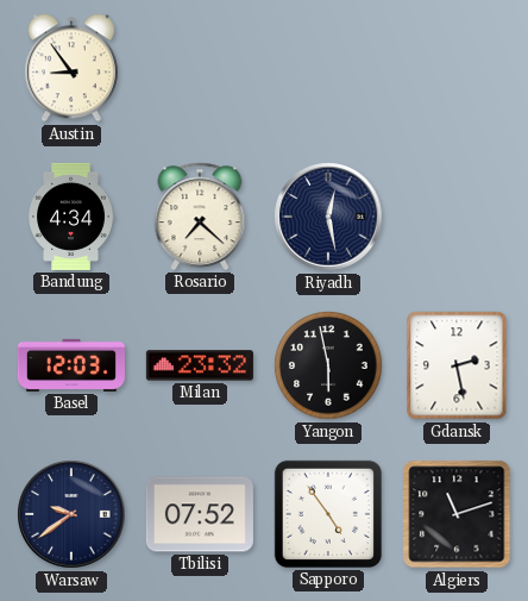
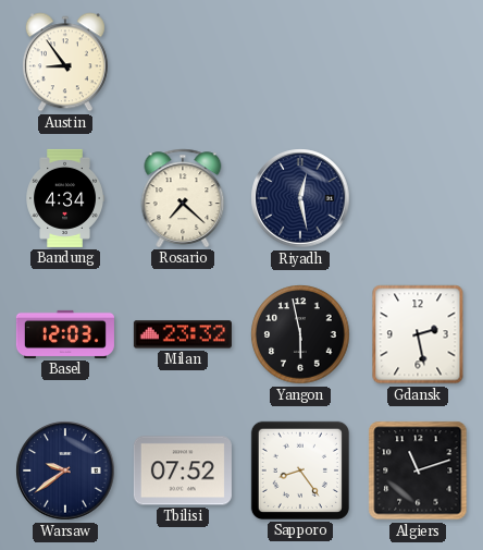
Sapporo: 4:54 -> 8:24
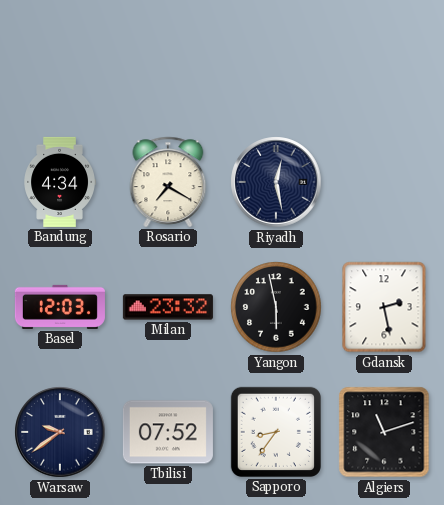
Austin: 8:54 -> none
Rosario: 7:22 -> 7:20
Sapporo: 8:24 -> 8:36
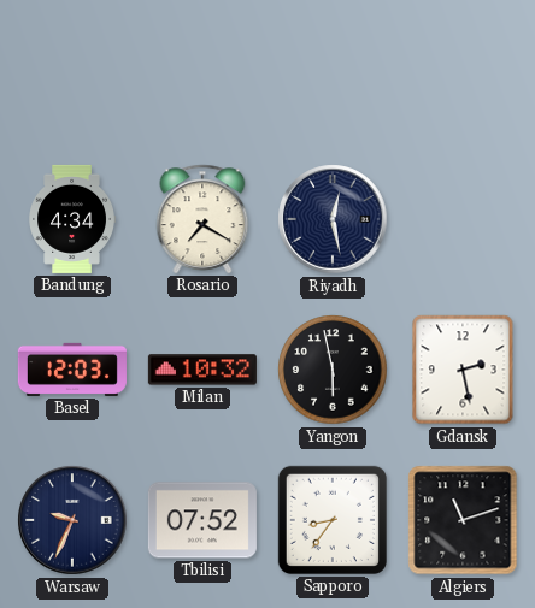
Milan: 23:32 -> 10:32
Warsaw: 9:39 -> 9:34
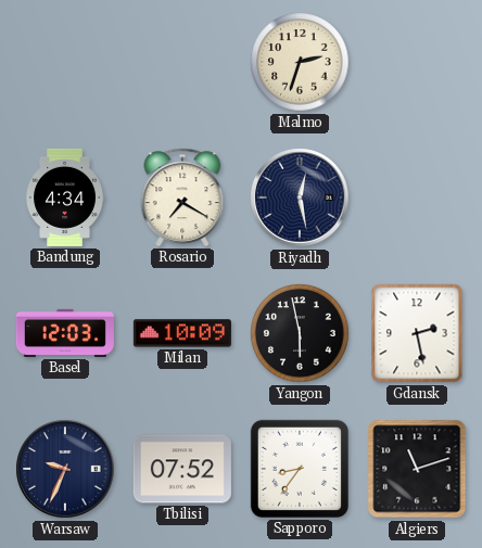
Malmo: none -> 2:33
Milan: 10:32 -> 10:09
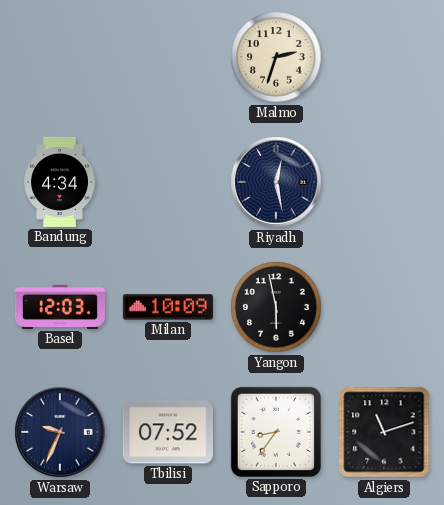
Rosario: 7:20 -> none
Gdansk: 2:28 -> none
